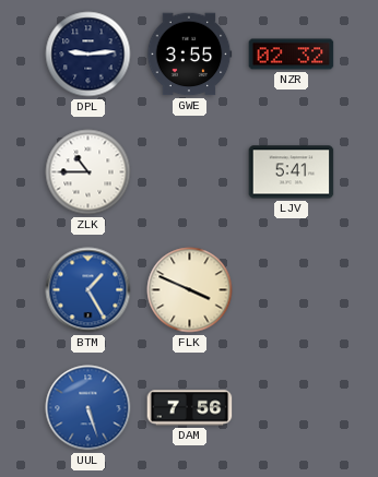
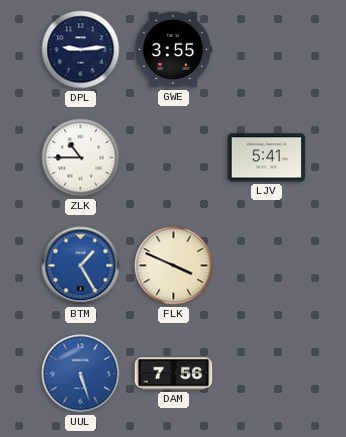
NZR: 02:32 -> none
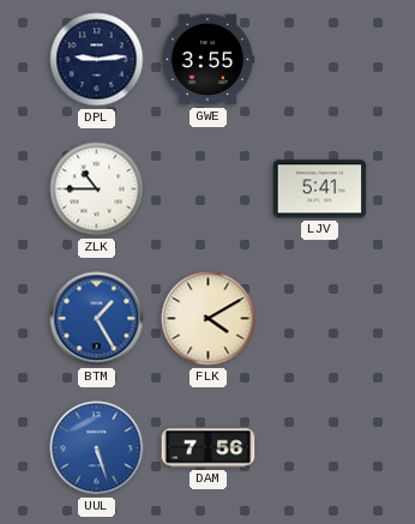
FLK: 3:49 -> 4:10
